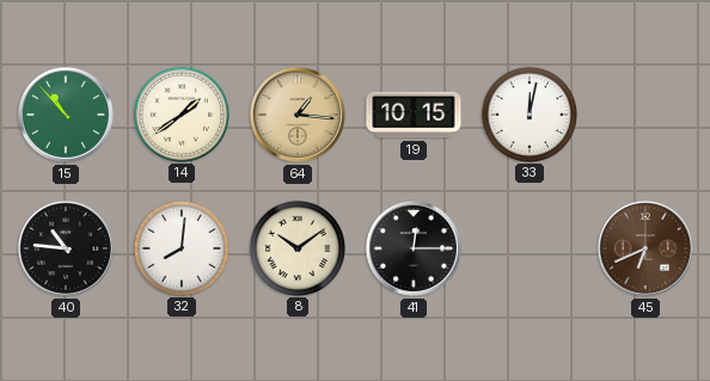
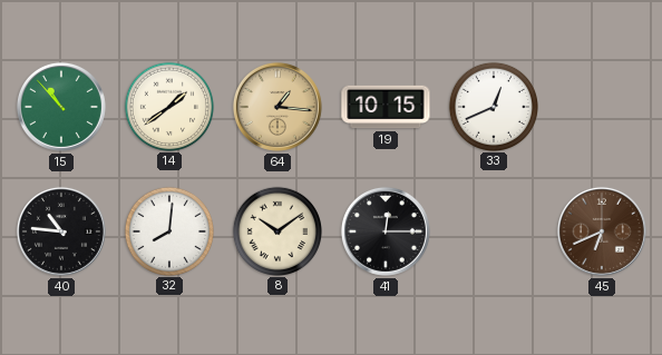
33: 12:02 -> 12:41
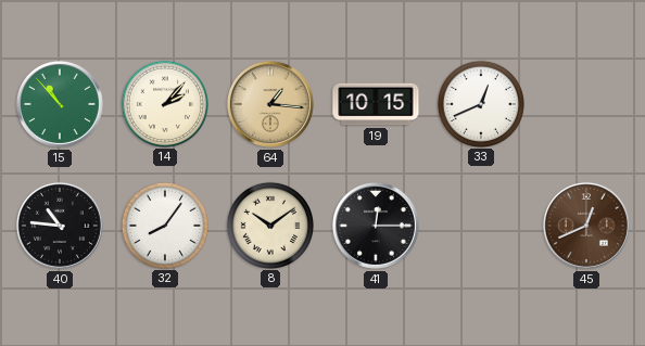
14: 1:39 -> 2:07
32: 8:01 -> 8:06
45: 6:41 -> 12:41
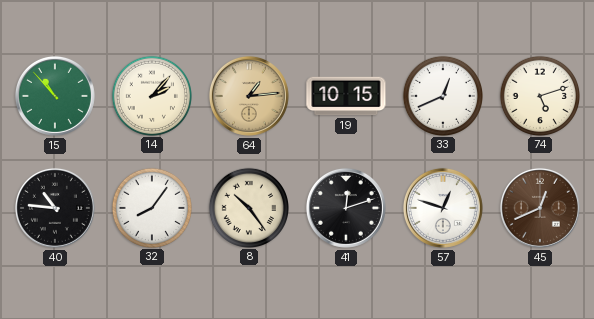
64: 1:16 -> 1:14
74: none -> 5:12
8: 10:09 -> 10:24
41: 12:15 -> 12:12
57: none -> 12:48
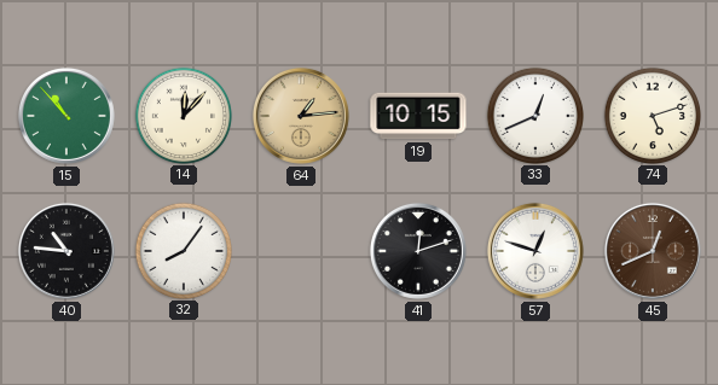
14: 2:07 -> 12:07
8: 10:24 -> none
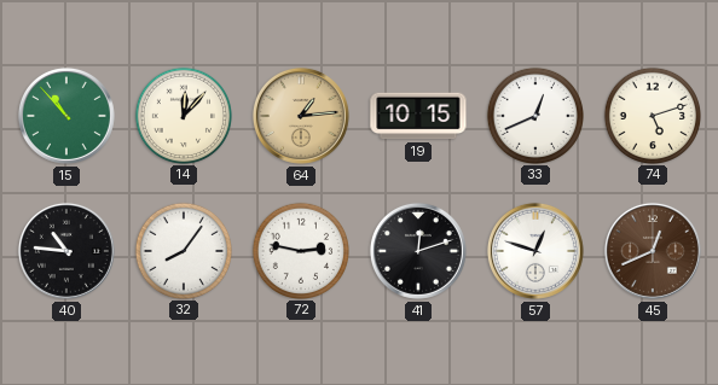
72: none -> 2:47
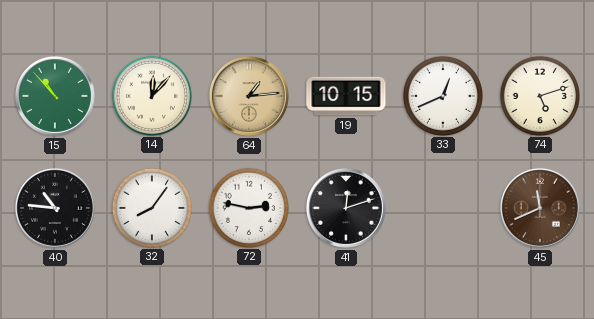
57: 12:48 -> none
45: 12:41 -> 11:41
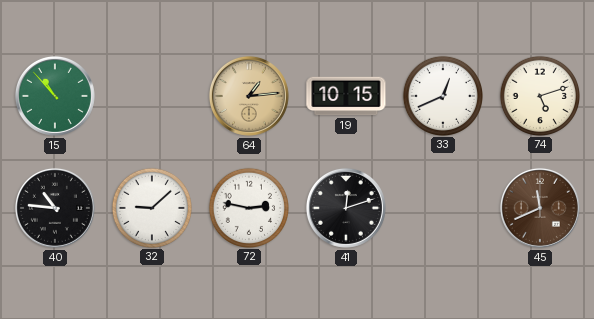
14: 12:07 -> none
32: 8:06 -> 9:08
